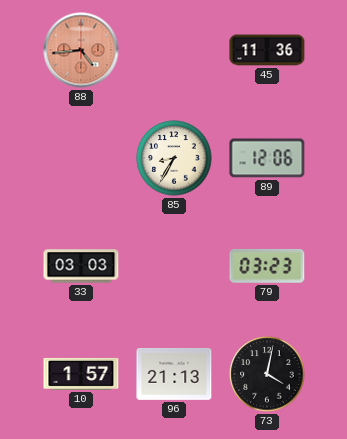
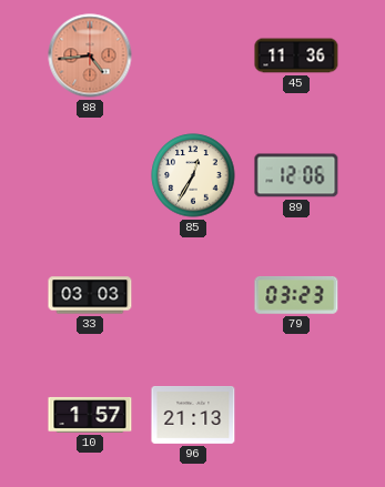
85: 8:35 -> 12:35
73: 4:02 -> none
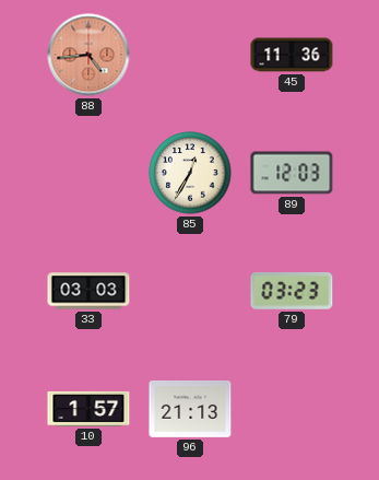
89: 12:06 -> 12:03
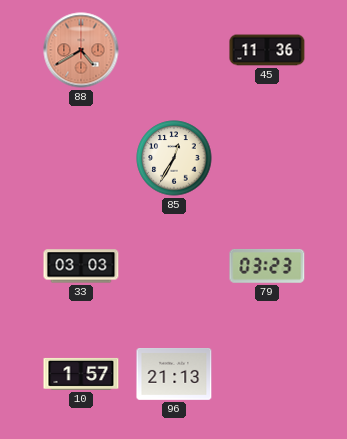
88: 4:44 -> 4:40
89: 12:03 -> none
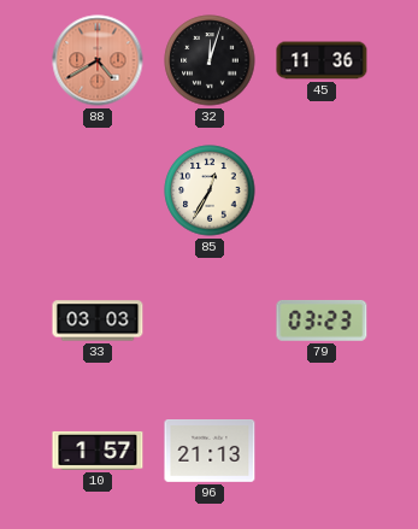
32: none -> 12:03
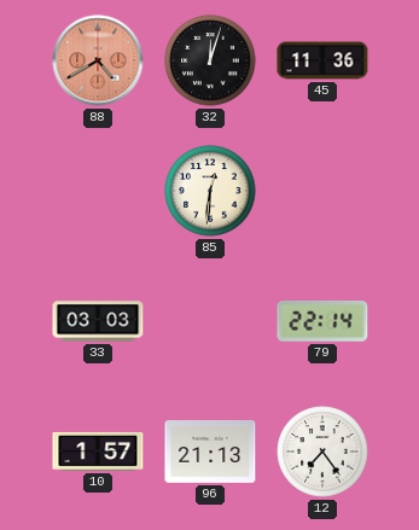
85: 12:35 -> 12:31
79: 03:23 -> 22:14
12: none -> 7:24
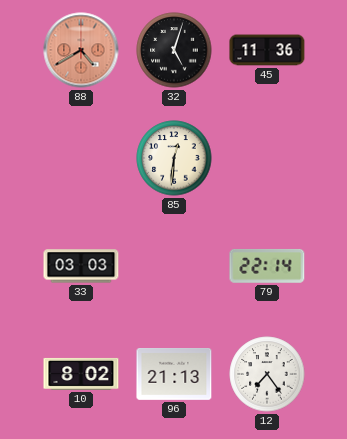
32: 12:03 -> 5:03
10: 1:57 -> 8:02
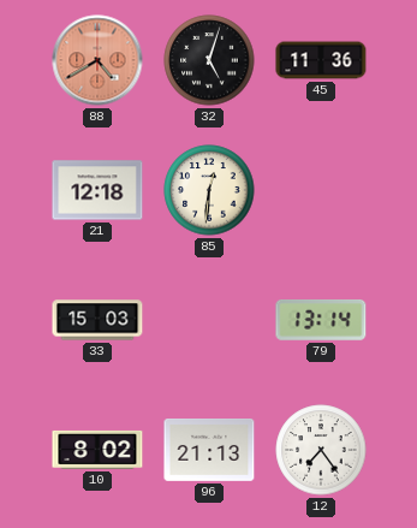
21: none -> 12:18
33: 03:03 -> 15:03
79: 22:14 -> 13:14
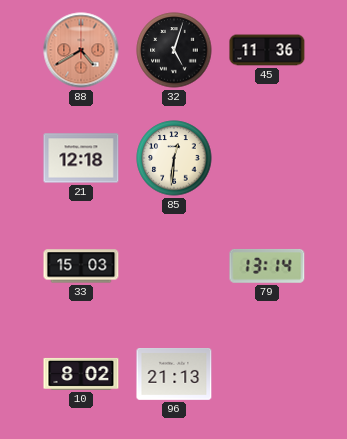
12: 7:24 -> none
